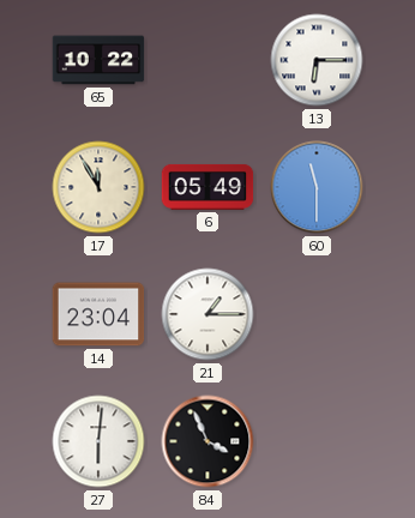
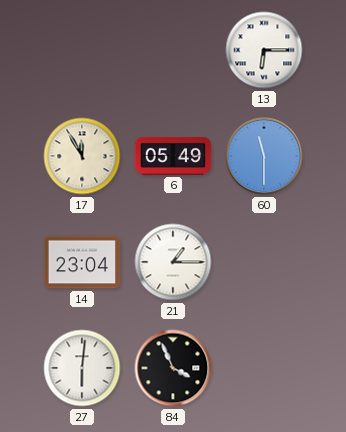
65: 10:22 -> none
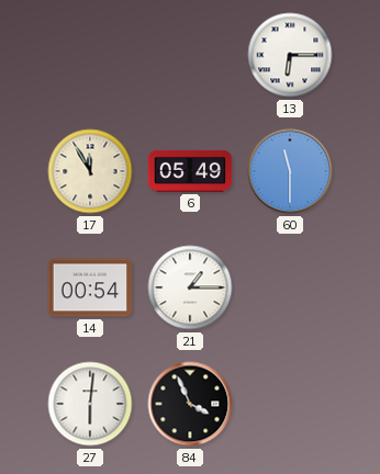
14: 23:04 -> 00:54
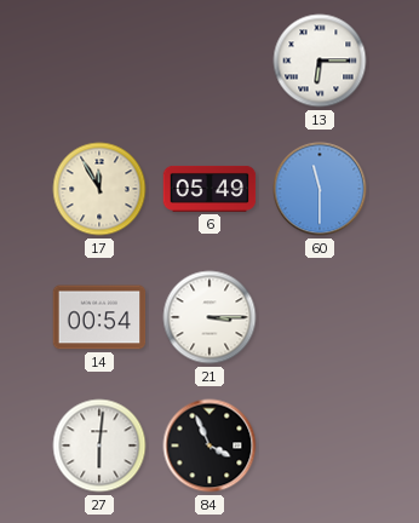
21: 1:15 -> 3:15
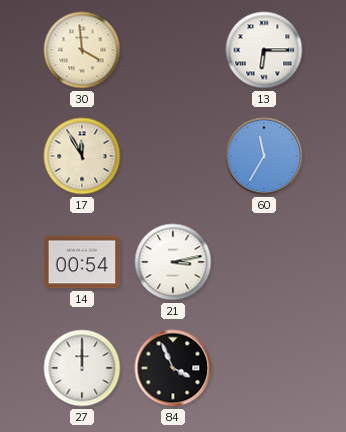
30: none -> 3:59
6: 05:49 -> none
60: 11:30 -> 11:35
21: 3:15 -> 3:13
27: 6:01 -> 12:00
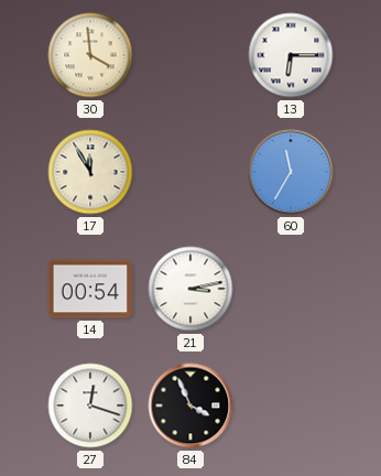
27: 12:00 -> 12:18
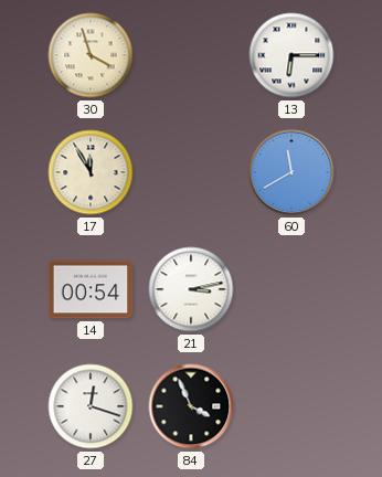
30: 3:59 -> 3:57
60: 11:35 -> 11:40
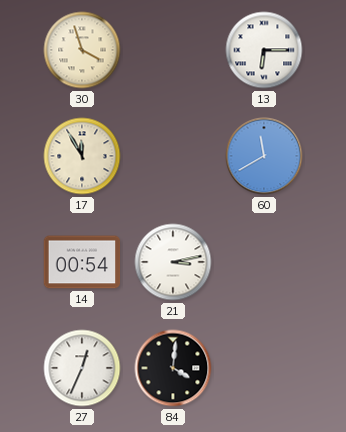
27: 12:18 -> 12:34
84: 3:56 -> 4:01
